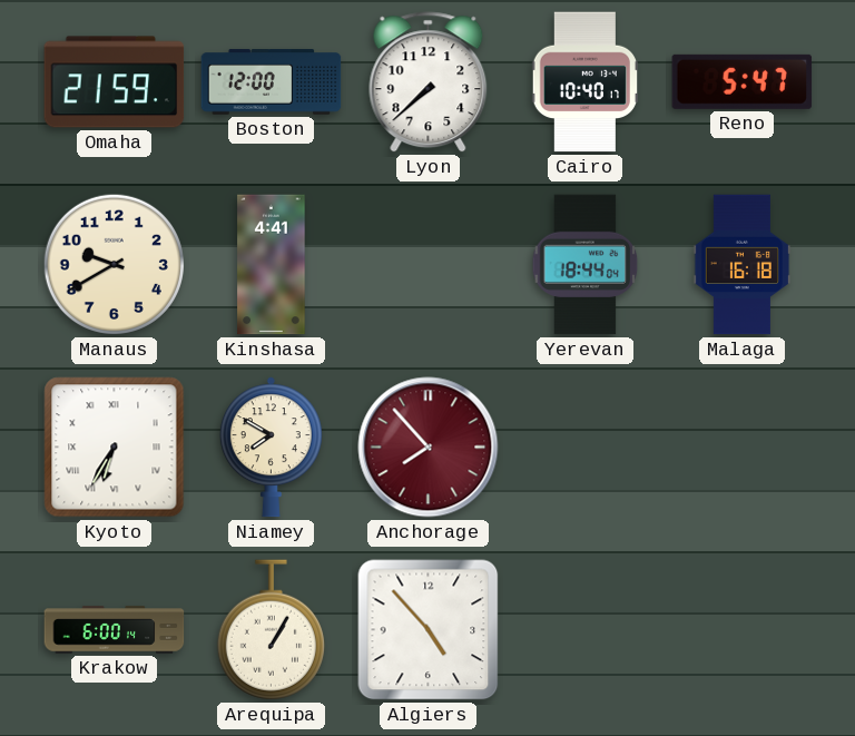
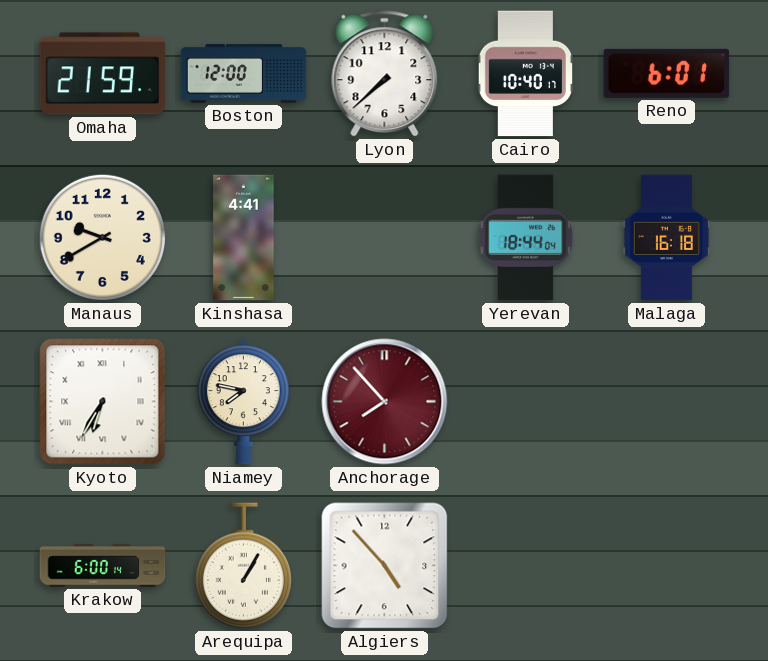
Reno: 5:47 -> 6:01
Niamey: 7:50 -> 7:47
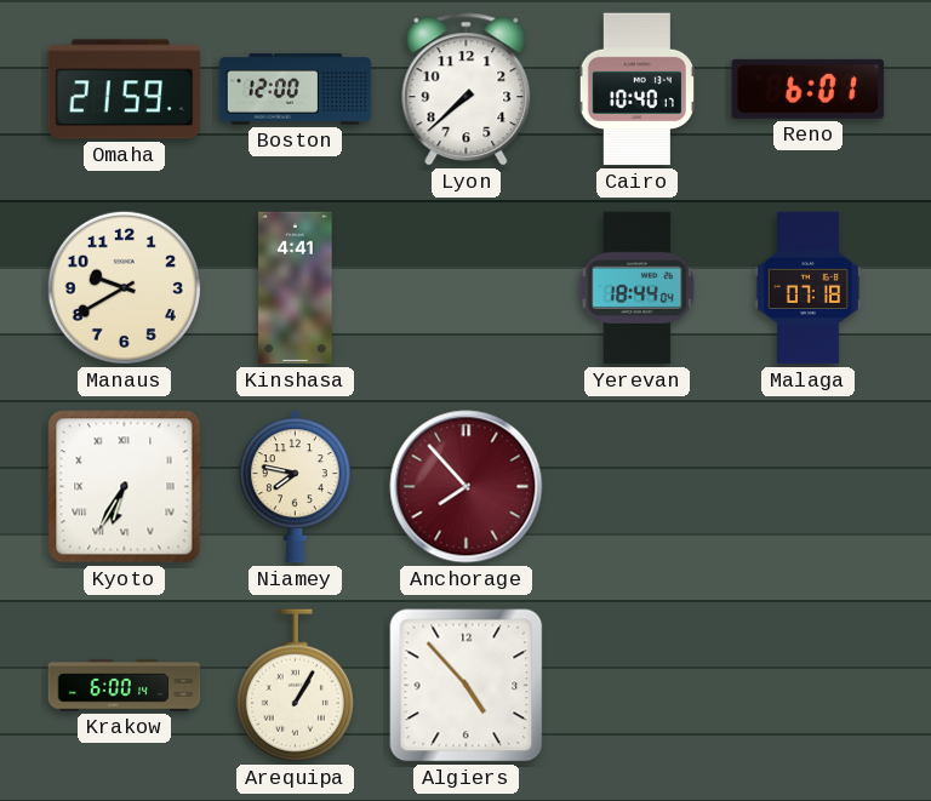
Malaga: 16:18 -> 07:18
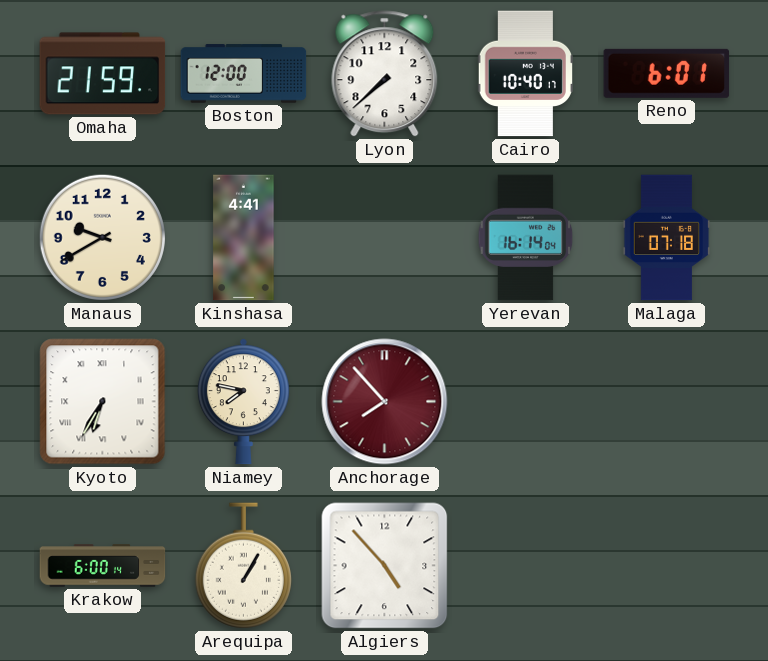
Yerevan: 18:44 -> 16:14
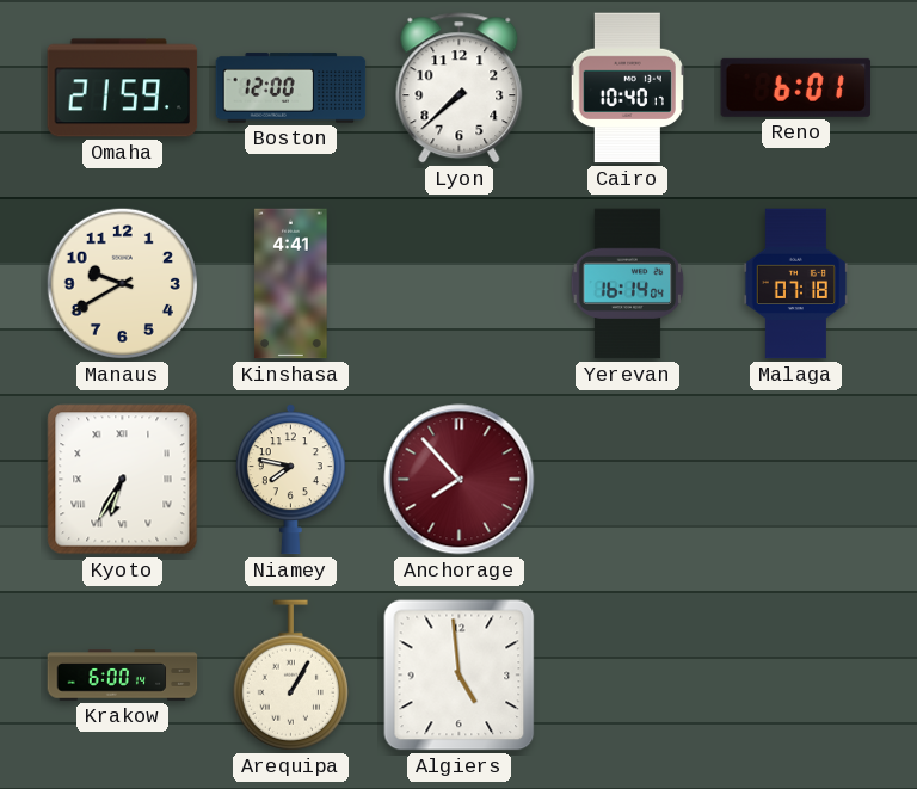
Algiers: 4:53 -> 4:59
